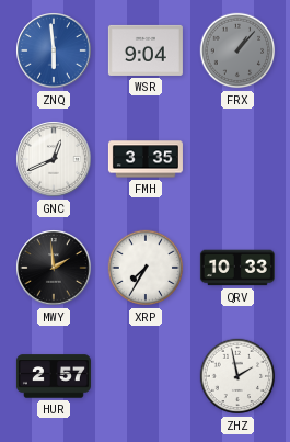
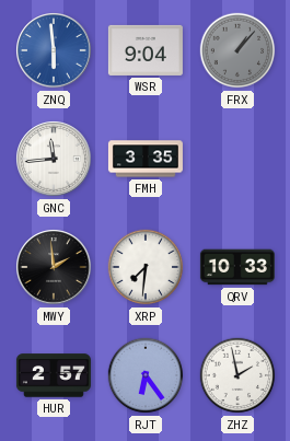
GNC: 12:41 -> 11:44
XRP: 7:35 -> 7:31
RJT: none -> 6:24
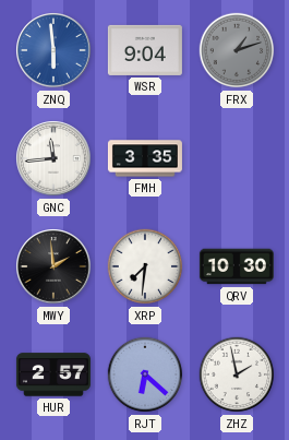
FRX: 1:07 -> 1:12
QRV: 10:33 -> 10:30
RJT: 6:24 -> 6:22
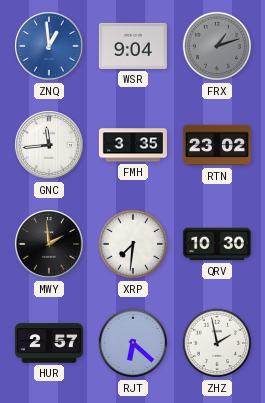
ZNQ: 5:59 -> 12:59
RTN: none -> 23:02
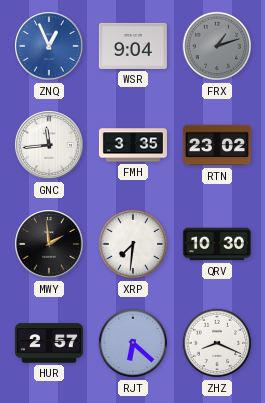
ZNQ: 12:59 -> 12:56
ZHZ: 1:58 -> 8:19
